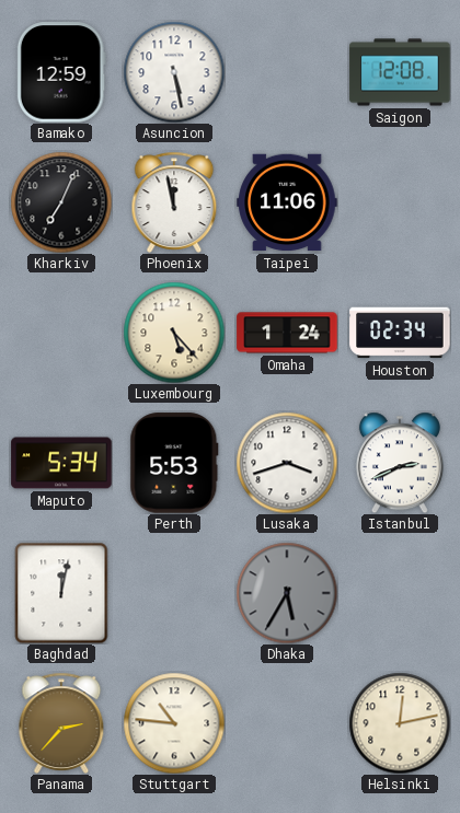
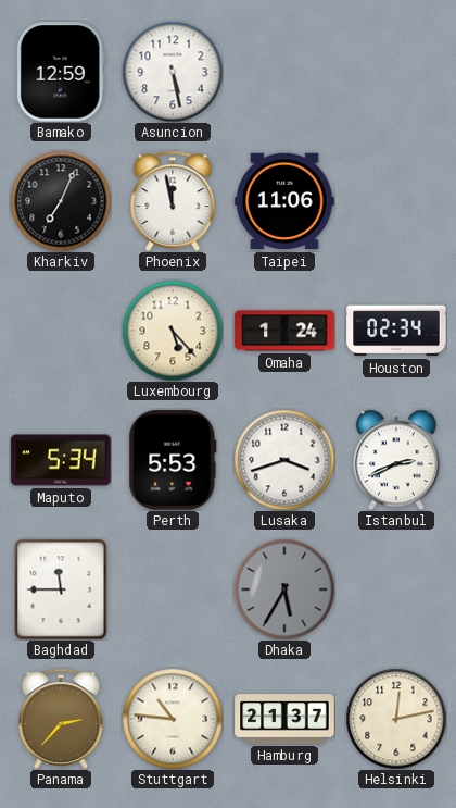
Saigon: 12:08 -> none
Baghdad: 12:02 -> 11:45
Hamburg: none -> 21:37
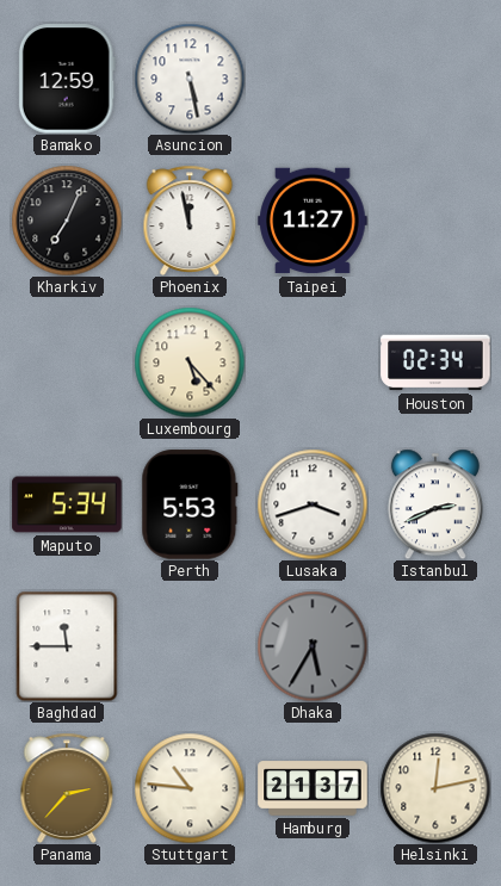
Taipei: 11:06 -> 11:27
Omaha: 1:24 -> none
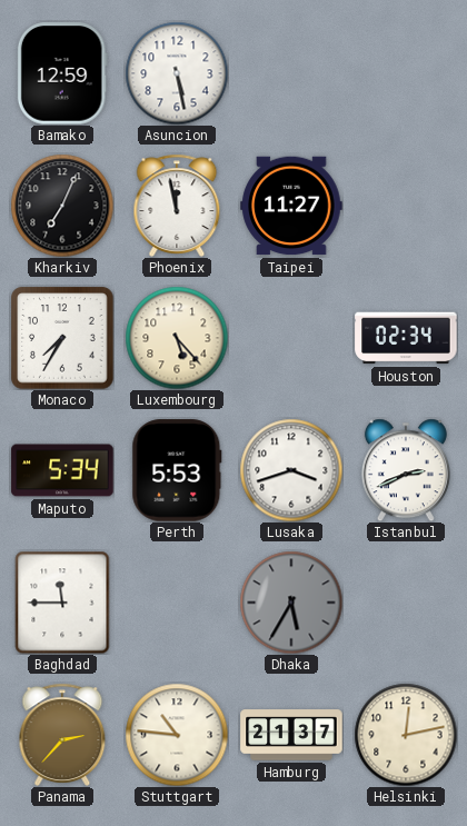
Monaco: none -> 7:35
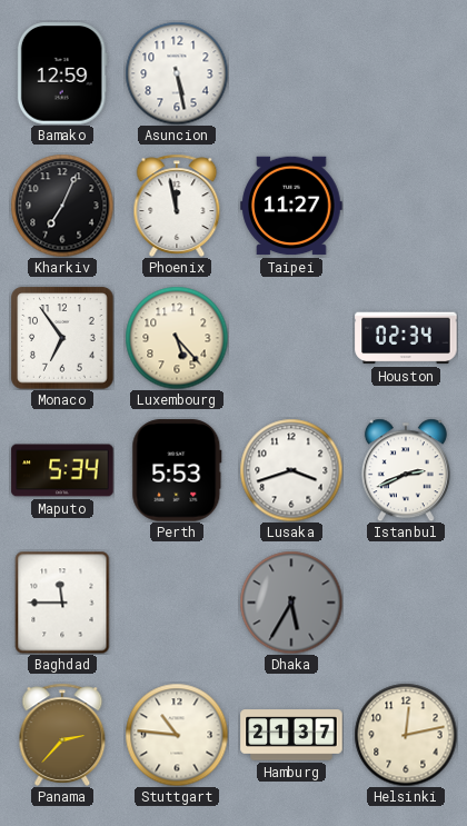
Monaco: 7:35 -> 6:54
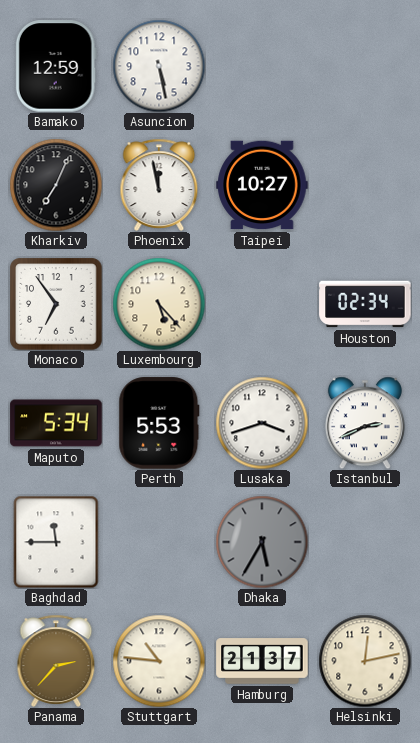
Taipei: 11:27 -> 10:27
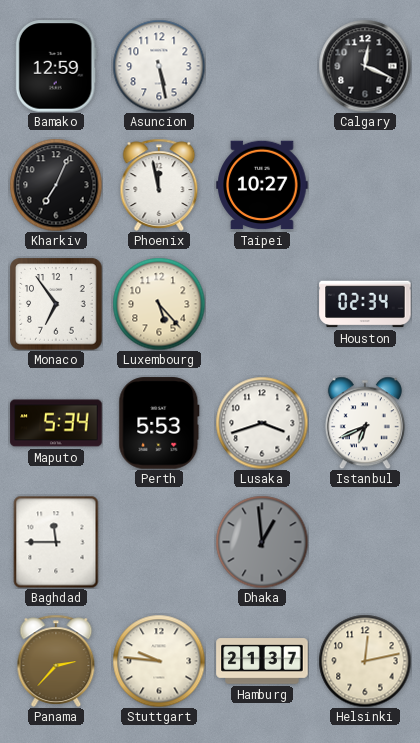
Calgary: none -> 12:19
Istanbul: 2:41 -> 6:41
Dhaka: 5:35 -> 12:59
Stuttgart: 10:46 -> 9:46
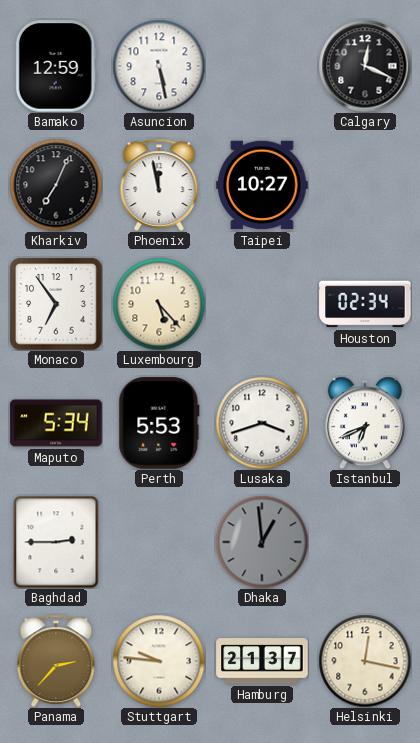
Baghdad: 11:45 -> 2:45
Helsinki: 12:13 -> 12:17
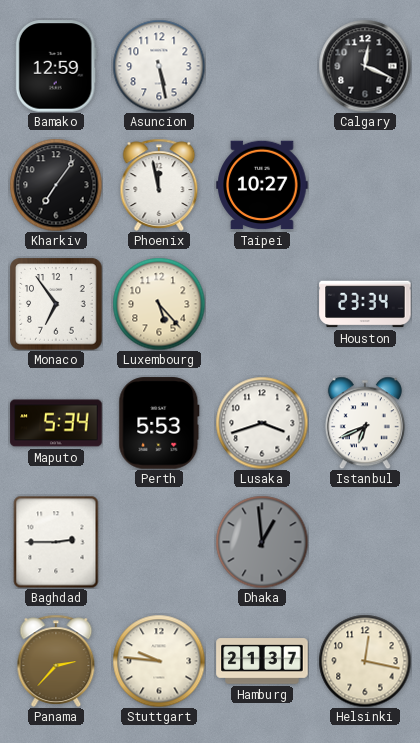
Kharkiv: 7:04 -> 7:06
Houston: 02:34 -> 23:34
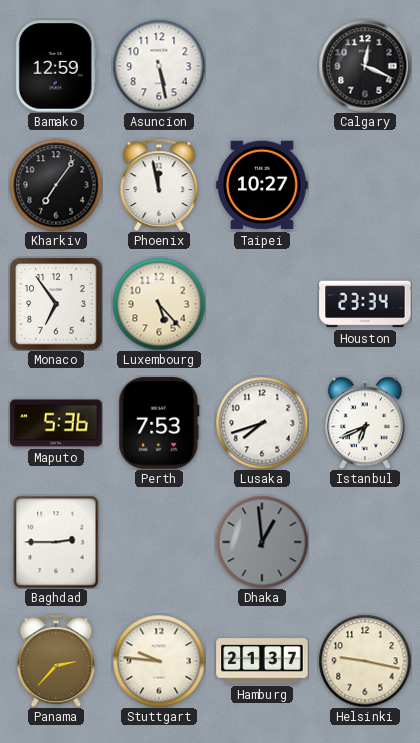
Maputo: 5:34 -> 5:36
Perth: 5:53 -> 7:53
Lusaka: 3:42 -> 7:42
Helsinki: 12:17 -> 9:17
